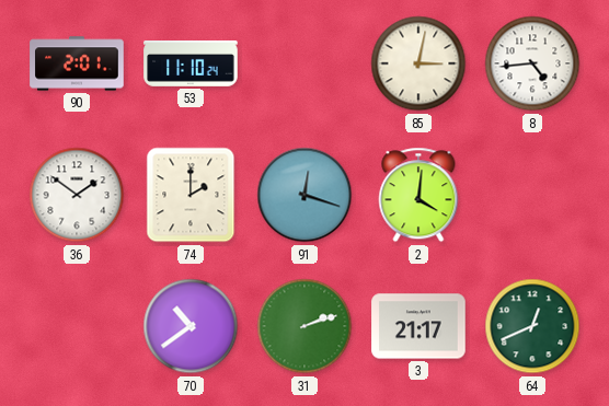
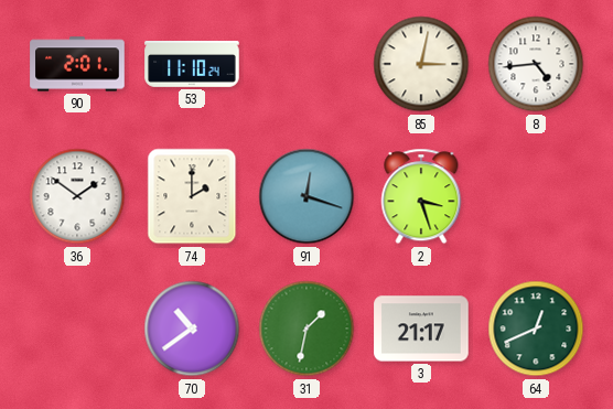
2: 4:01 -> 3:27
31: 2:12 -> 1:32
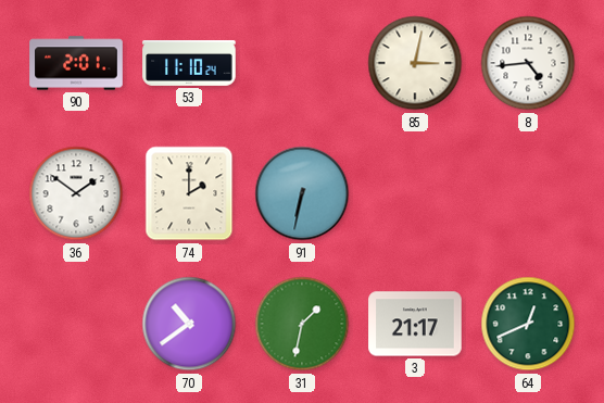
91: 12:18 -> 6:32
2: 3:27 -> none
